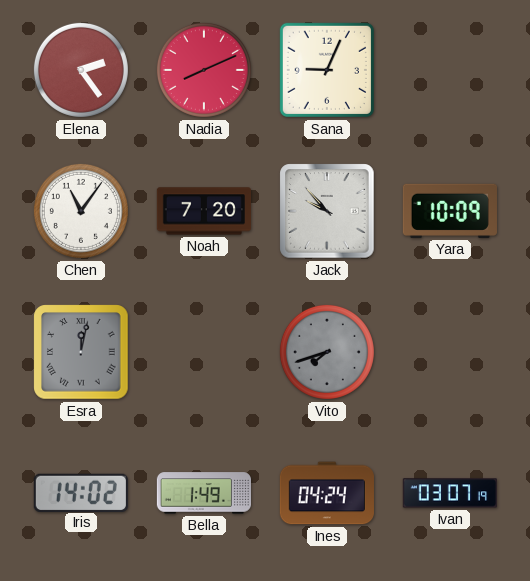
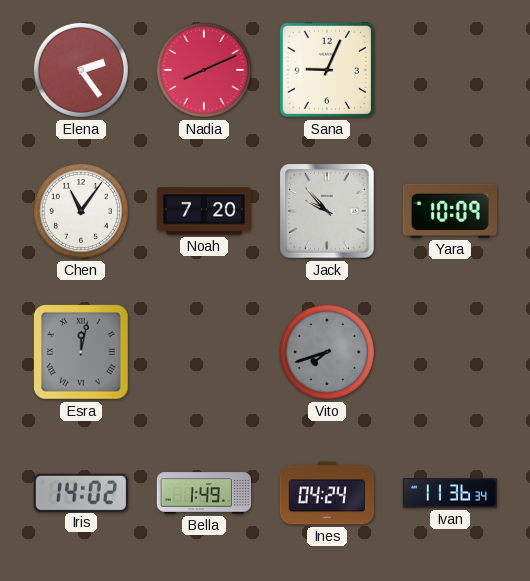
Ivan: 03:07 -> 11:36
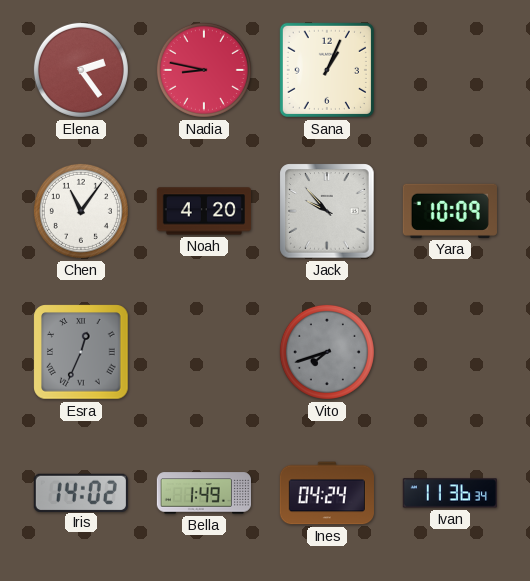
Nadia: 8:11 -> 8:47
Sana: 9:04 -> 1:04
Noah: 7:20 -> 4:20
Esra: 12:02 -> 12:34
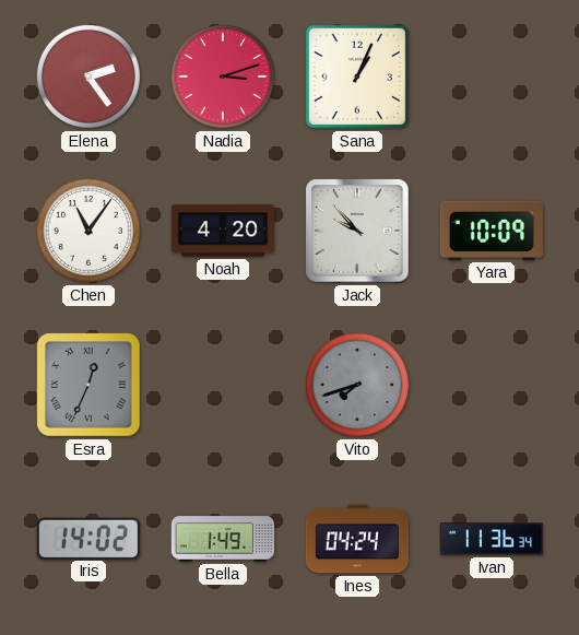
Nadia: 8:47 -> 3:12
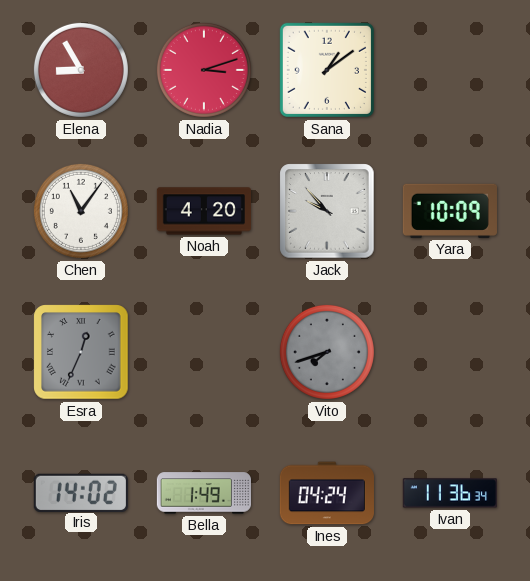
Elena: 2:24 -> 8:55
Sana: 1:04 -> 1:09
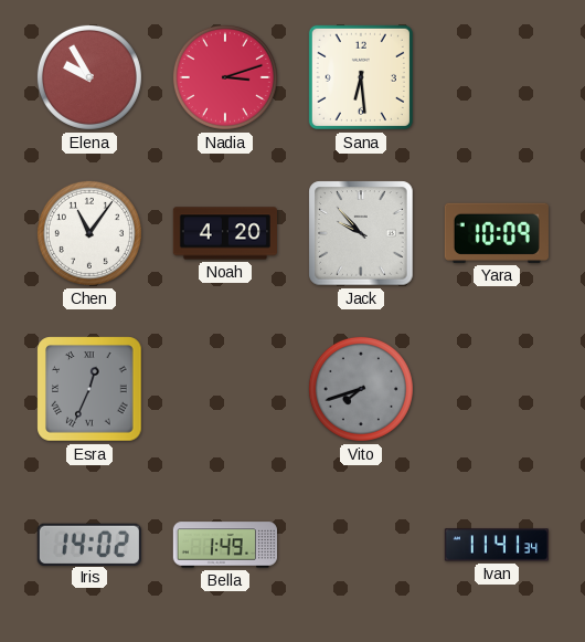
Elena: 8:55 -> 9:55
Sana: 1:09 -> 6:29
Ines: 04:24 -> none
Ivan: 11:36 -> 11:41
